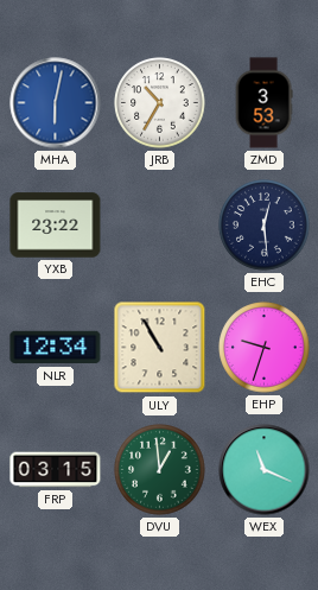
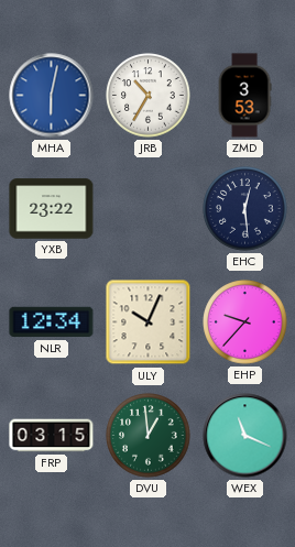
ULY: 10:55 -> 10:04
EHP: 9:33 -> 9:37
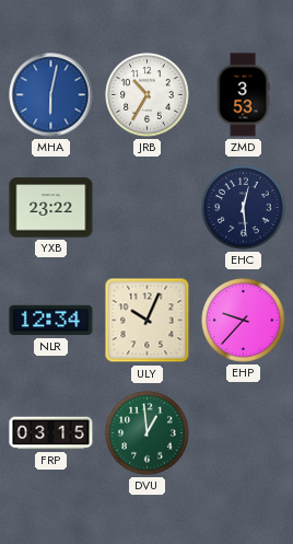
WEX: 11:19 -> none
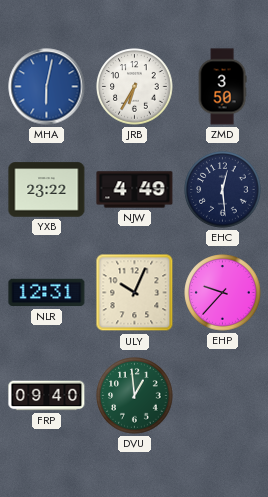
JRB: 10:35 -> 6:35
ZMD: 3:53 -> 3:50
NJW: none -> 4:49
NLR: 12:34 -> 12:31
FRP: 03:15 -> 09:40
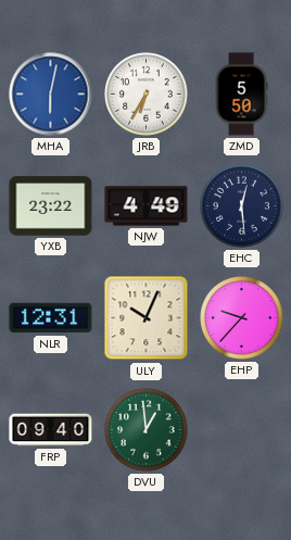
ZMD: 3:50 -> 5:50
